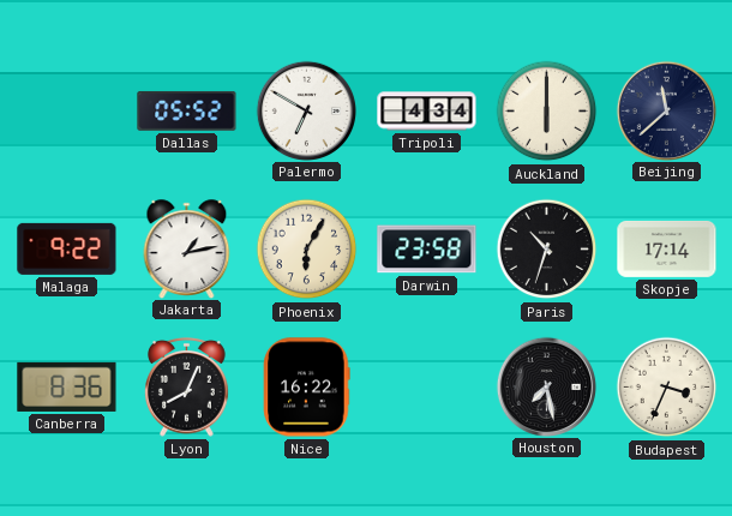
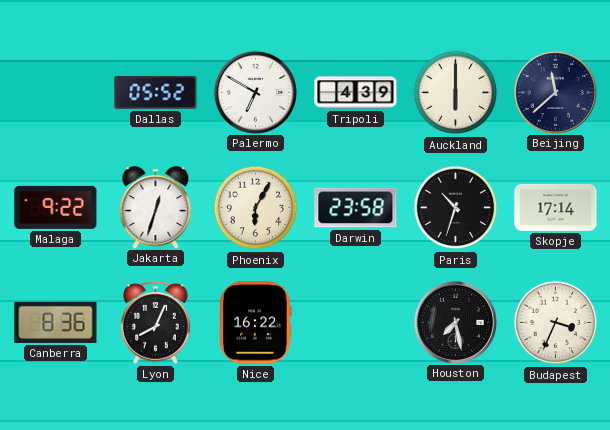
Tripoli: 4:34 -> 4:39
Jakarta: 1:13 -> 12:33
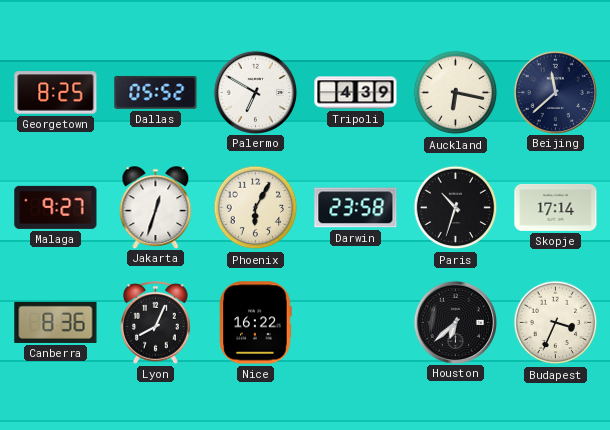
Georgetown: none -> 8:25
Auckland: 6:00 -> 6:17
Malaga: 9:22 -> 9:27
Houston: 7:28 -> 6:38
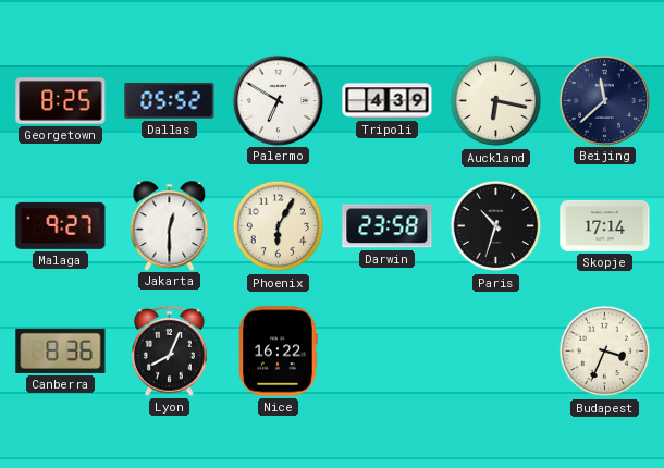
Jakarta: 12:33 -> 12:30
Houston: 6:38 -> none
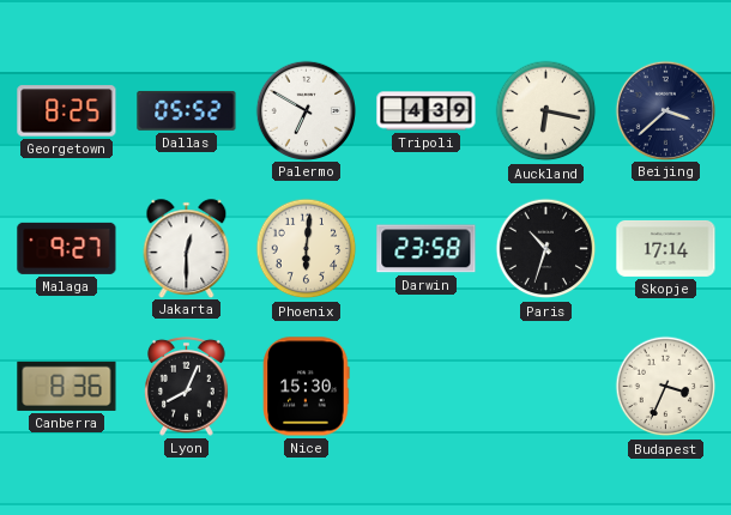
Beijing: 11:38 -> 3:38
Phoenix: 6:05 -> 6:01
Nice: 16:22 -> 15:30
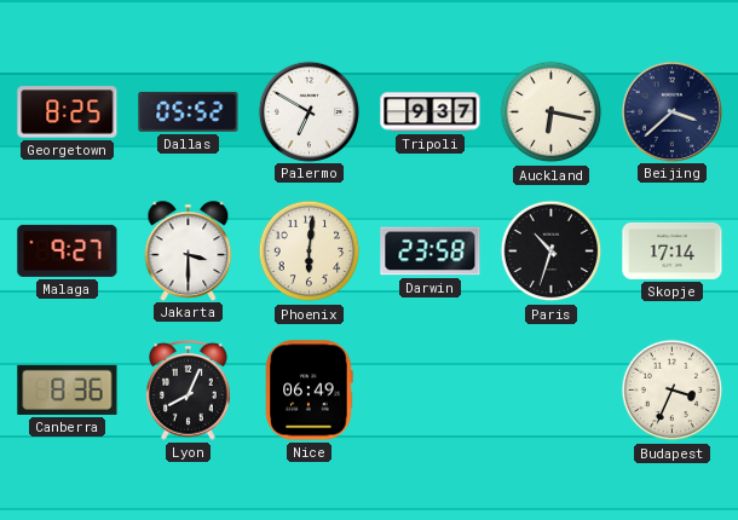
Tripoli: 4:39 -> 9:37
Jakarta: 12:30 -> 3:30
Nice: 15:30 -> 06:49
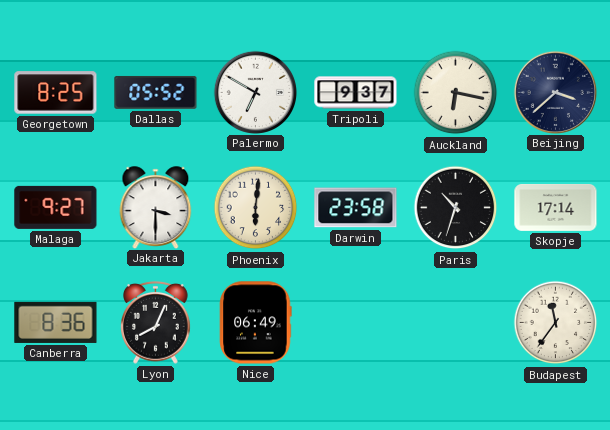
Budapest: 3:34 -> 11:36
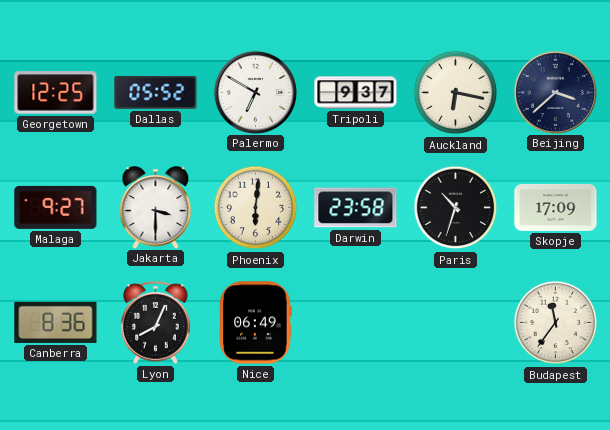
Georgetown: 8:25 -> 12:25
Skopje: 17:14 -> 17:09
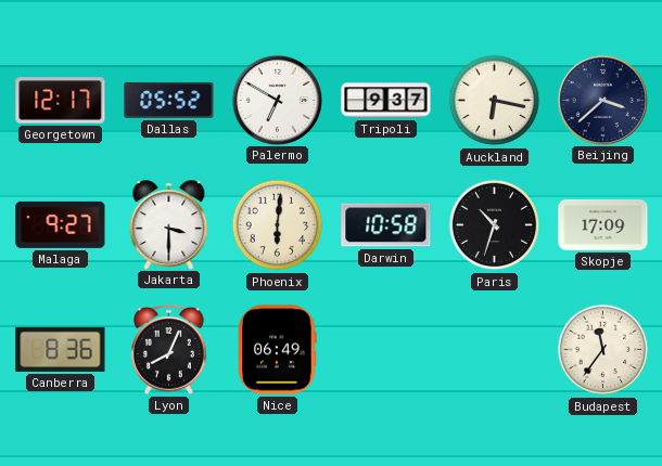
Georgetown: 12:25 -> 12:17
Darwin: 23:58 -> 10:58
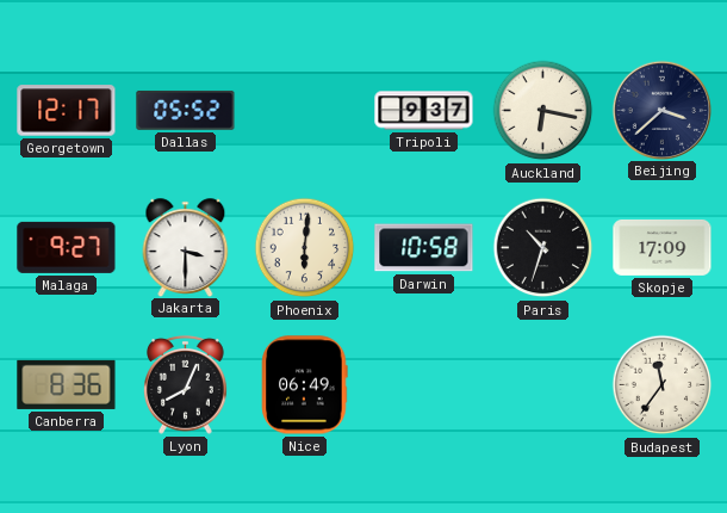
Palermo: 6:50 -> none
